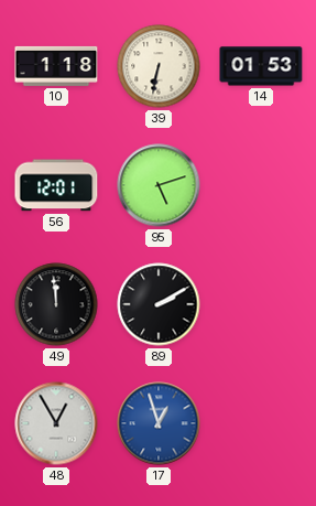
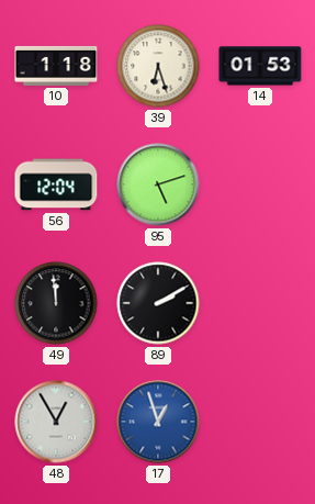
39: 6:32 -> 6:27
56: 12:01 -> 12:04
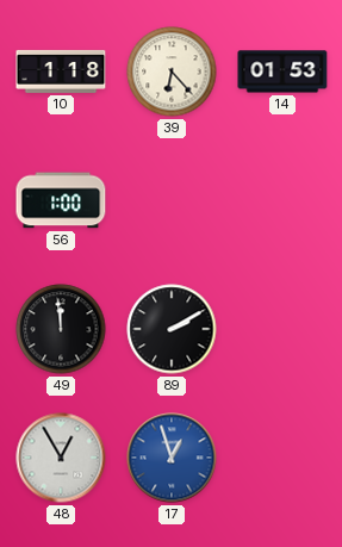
39: 6:27 -> 6:23
56: 12:04 -> 1:00
95: 5:12 -> none
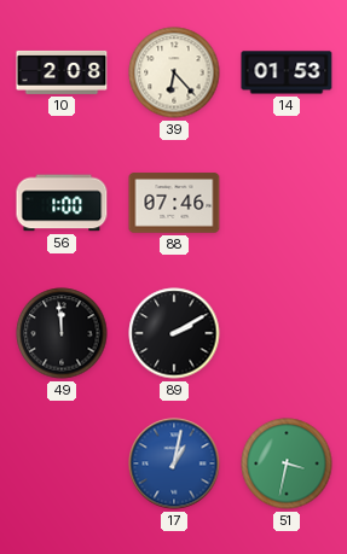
10: 1:18 -> 2:08
88: none -> 07:46
48: 12:55 -> none
17: 12:57 -> 1:02
51: none -> 3:32
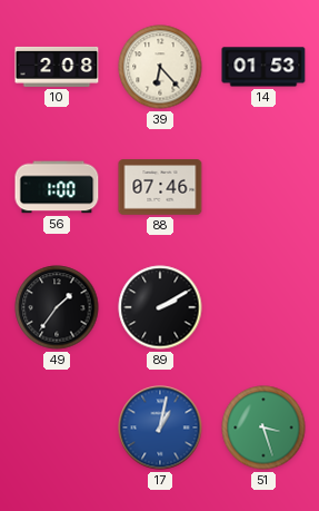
49: 11:59 -> 1:36
51: 3:32 -> 3:27
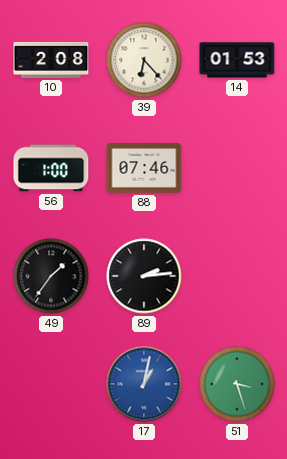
89: 2:10 -> 2:14
